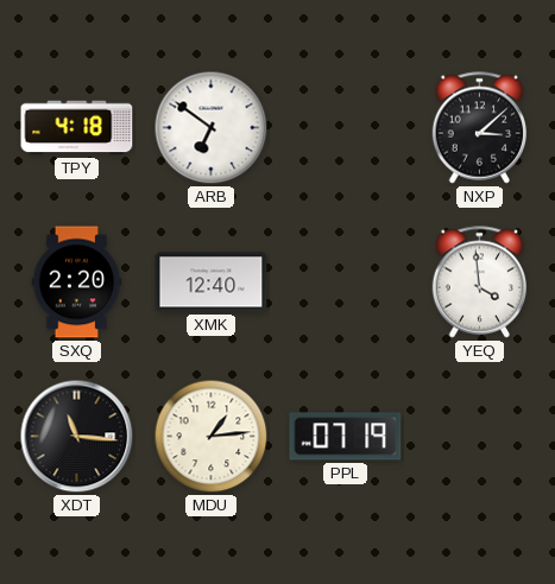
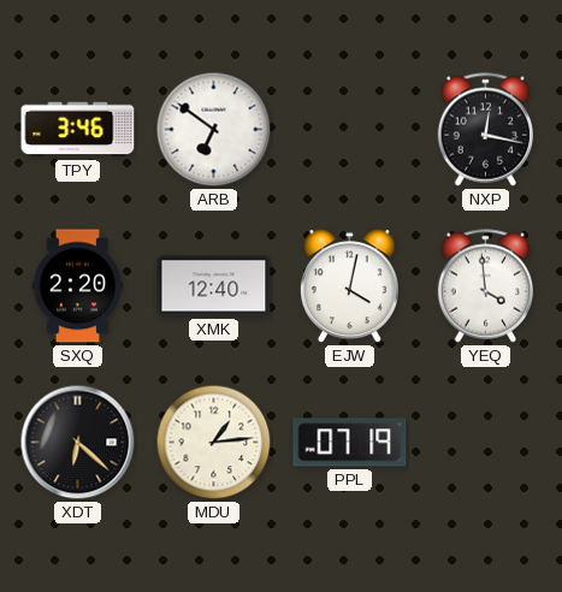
TPY: 4:18 -> 3:46
NXP: 3:08 -> 12:17
EJW: none -> 4:02
XDT: 11:16 -> 6:22
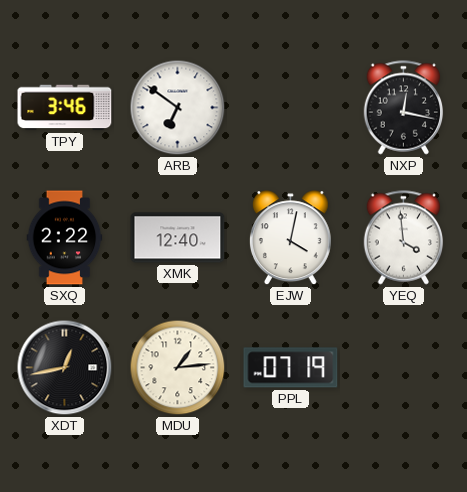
SXQ: 2:20 -> 2:22
XDT: 6:22 -> 12:43
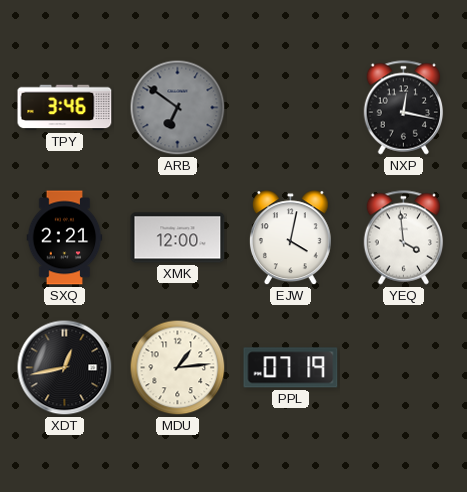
ARB dial: white -> grey
SXQ: 2:22 -> 2:21
XMK: 12:40 -> 12:00
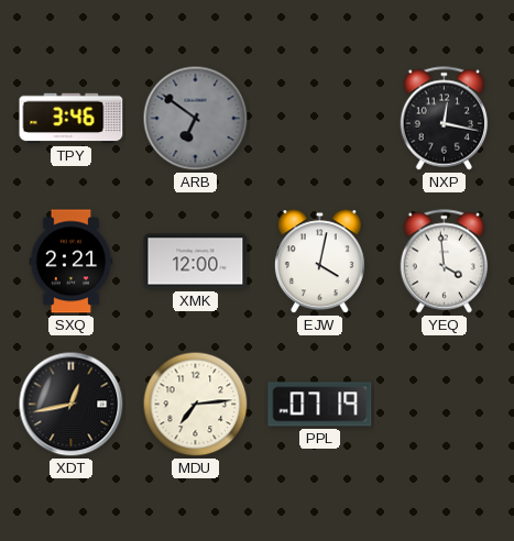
MDU: 1:14 -> 7:14
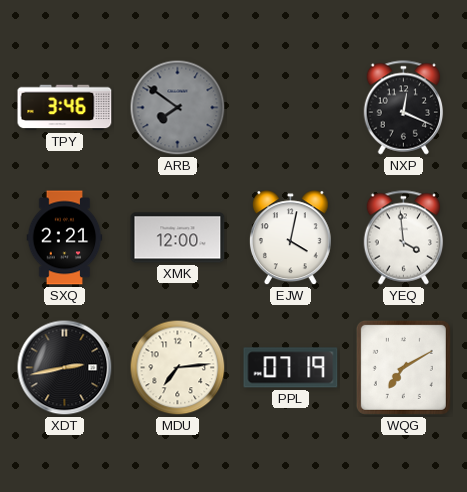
ARB: 6:51 -> 7:51
NXP: 12:17 -> 12:19
XDT: 12:43 -> 2:43
WQG: none -> 7:10
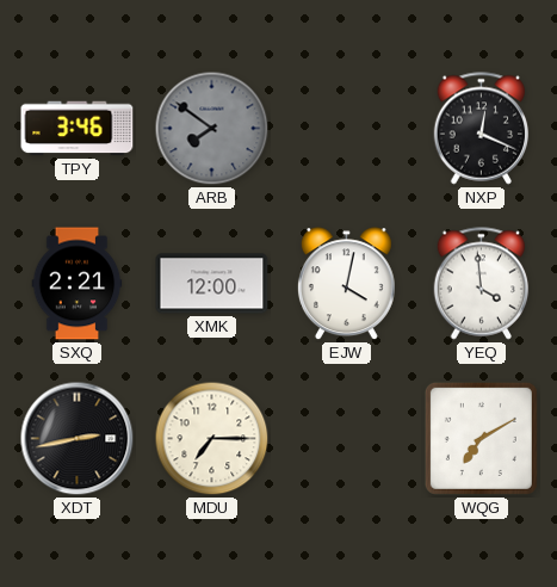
MDU: 7:14 -> 7:15
PPL: 07:19 -> none
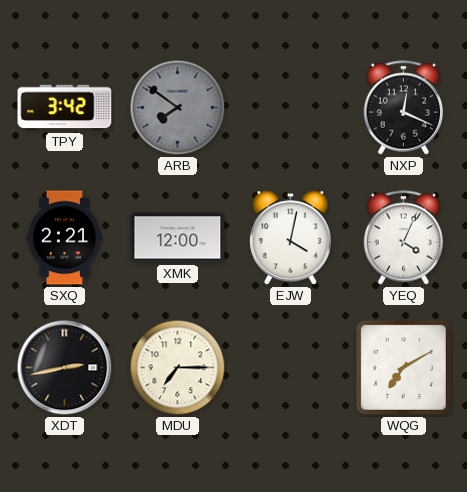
TPY: 3:46 -> 3:42
YEQ: 3:59 -> 4:04
